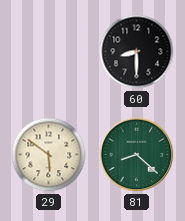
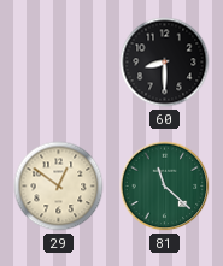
29: 5:51 -> 12:51
81: 8:22 -> 11:22
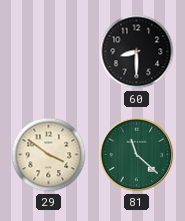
29: 12:51 -> 3:51
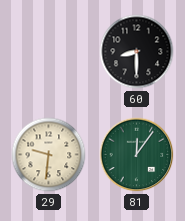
29: 3:51 -> 9:31
81: 11:22 -> 12:06
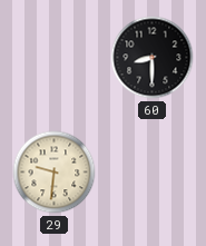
81: 12:06 -> none
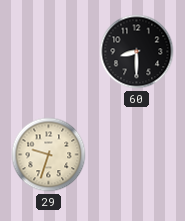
29: 9:31 -> 9:33
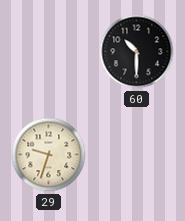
60: 8:30 -> 10:30
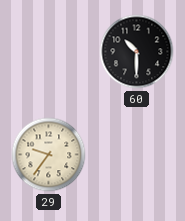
29: 9:33 -> 9:36
